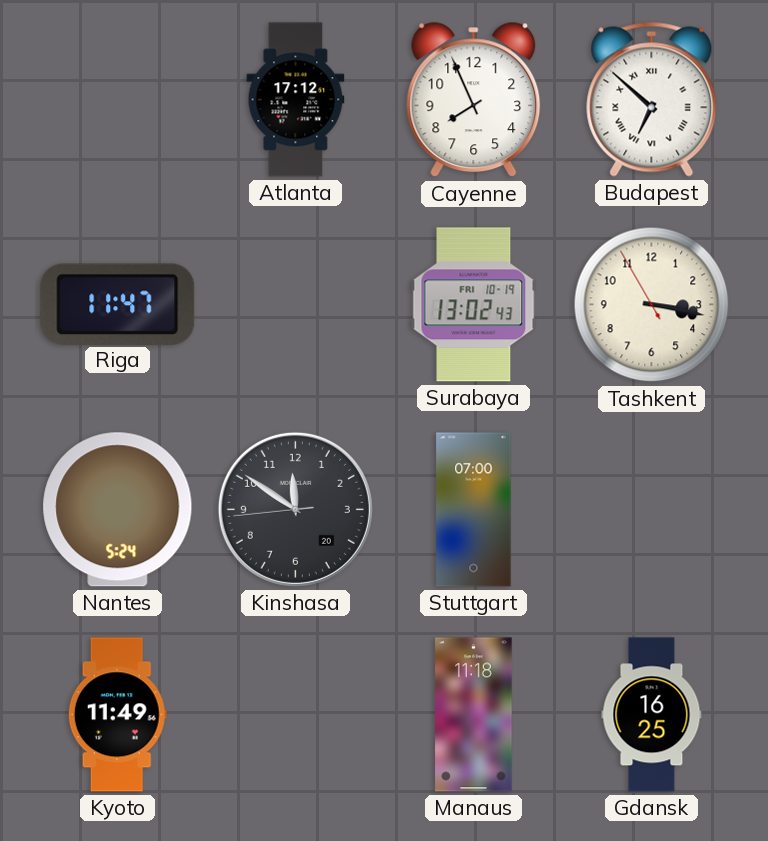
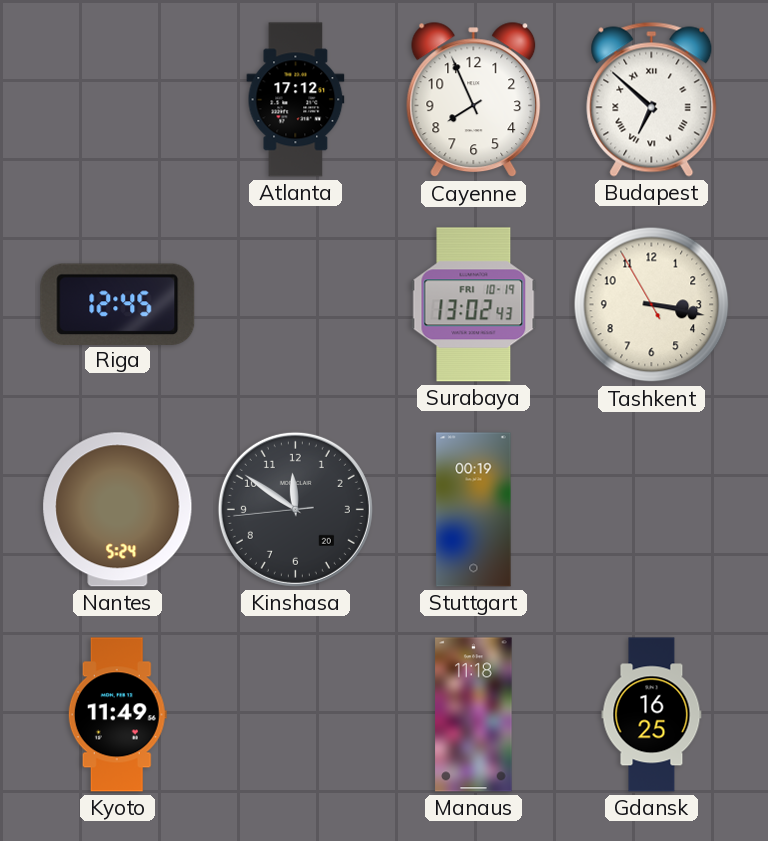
Riga: 11:47 -> 12:45
Stuttgart: 07:00 -> 00:19
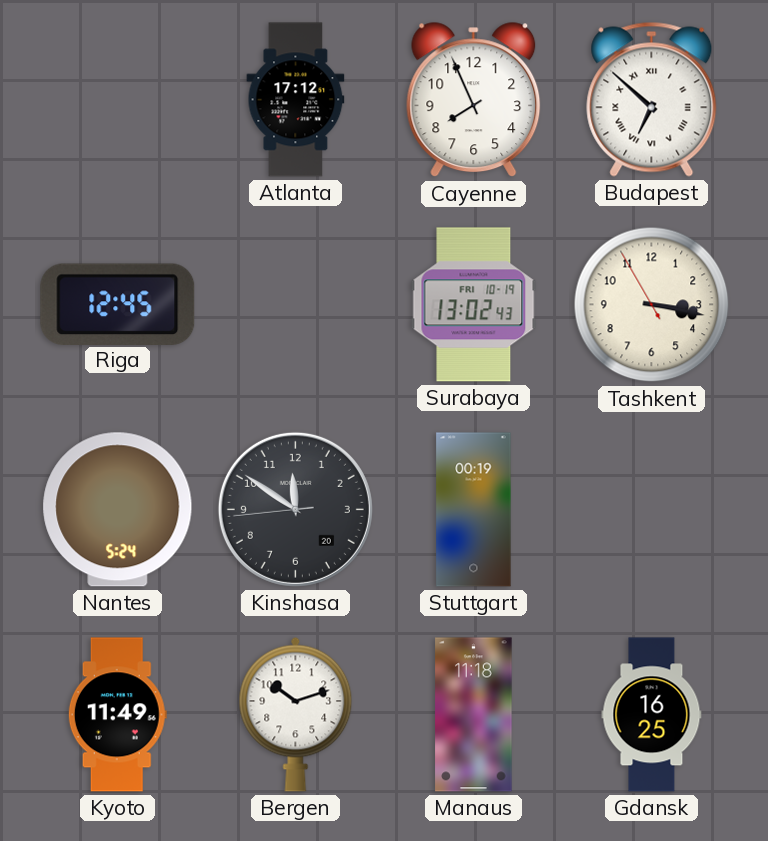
Bergen: none -> 10:12
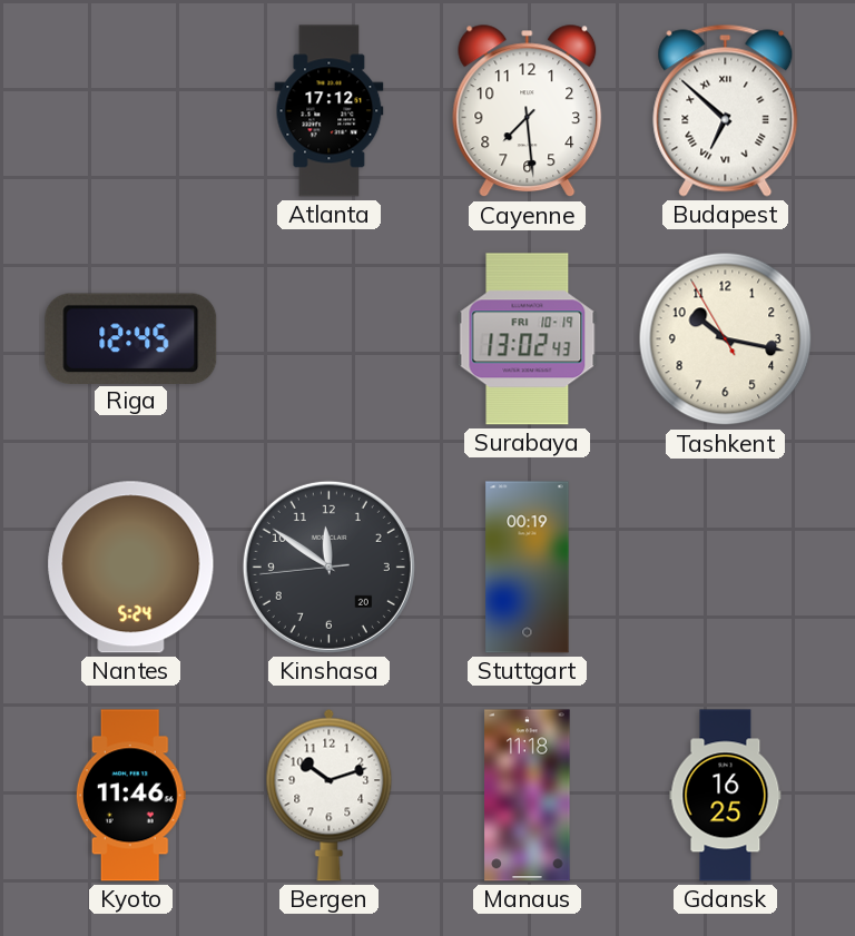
Cayenne: 7:56 -> 7:29
Tashkent: 3:16 -> 10:16
Kyoto: 11:49 -> 11:46
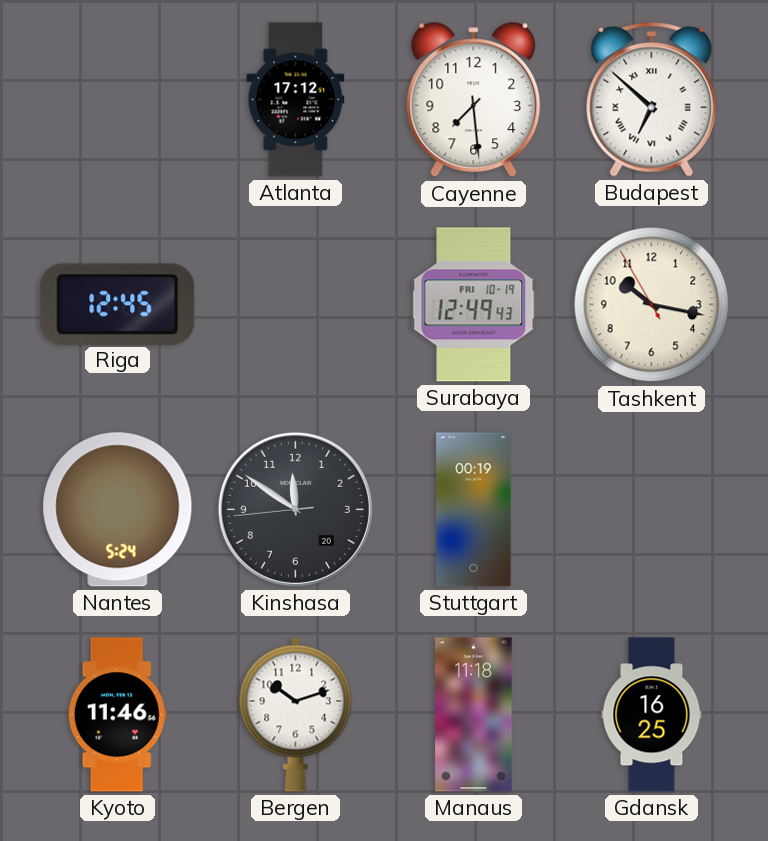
Surabaya: 13:02 -> 12:49
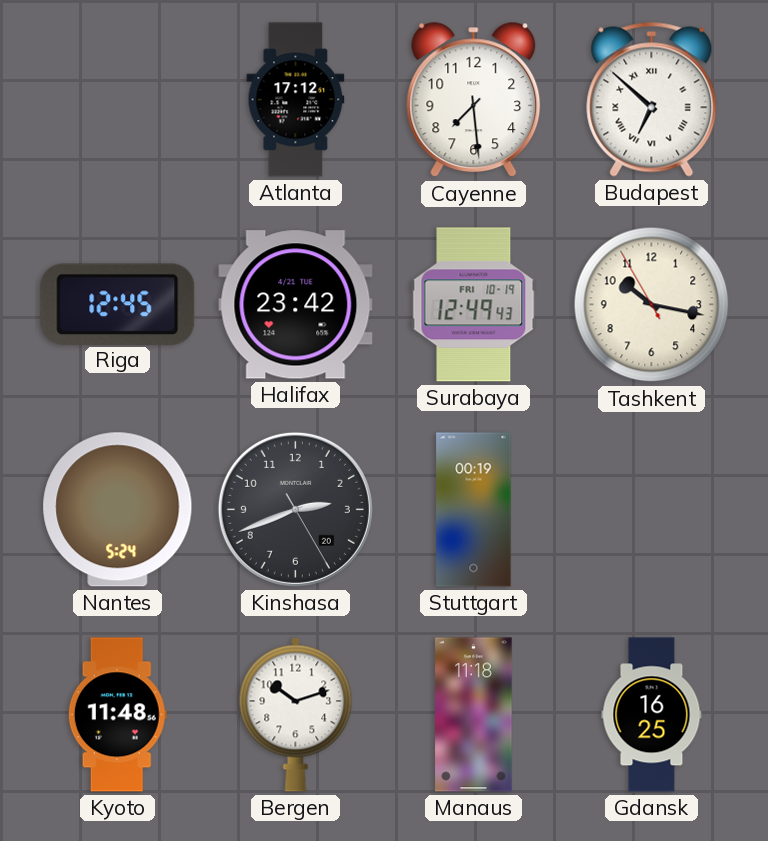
Halifax: none -> 23:42
Kinshasa: 11:50 -> 2:41
Kyoto: 11:46 -> 11:48
